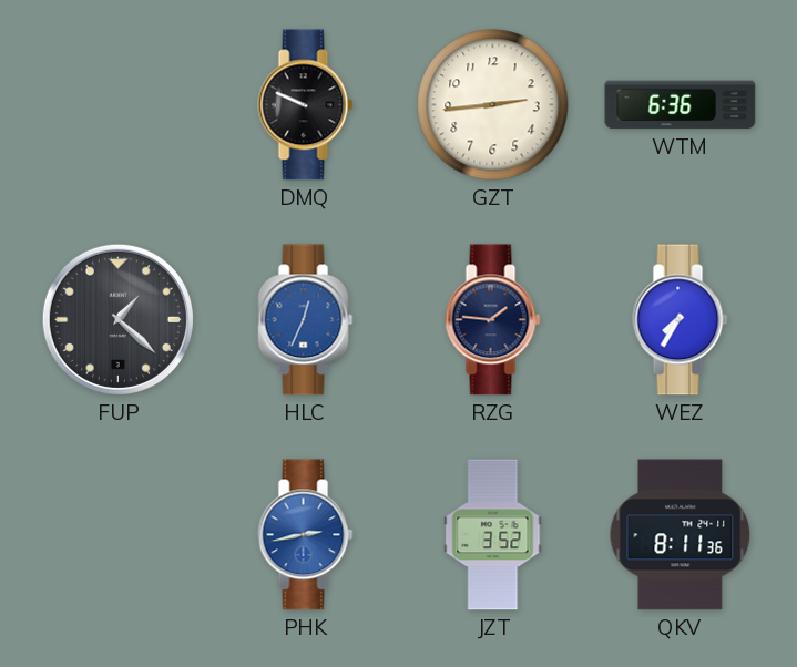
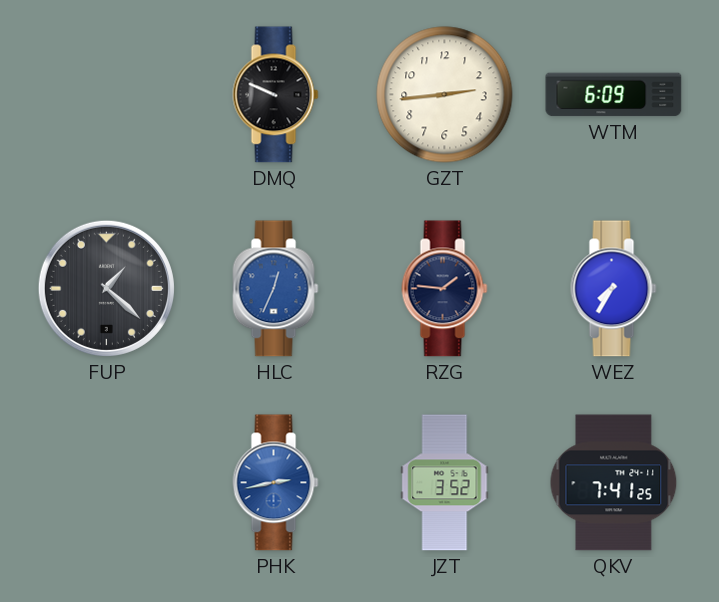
WTM: 6:36 -> 6:09
QKV: 8:11 -> 7:41
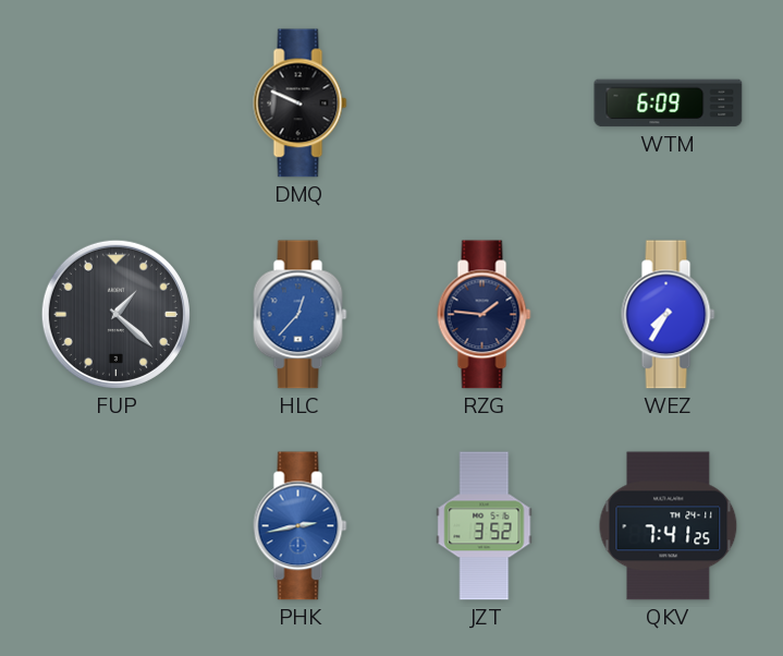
GZT: 2:44 -> none
HLC: 12:34 -> 12:37
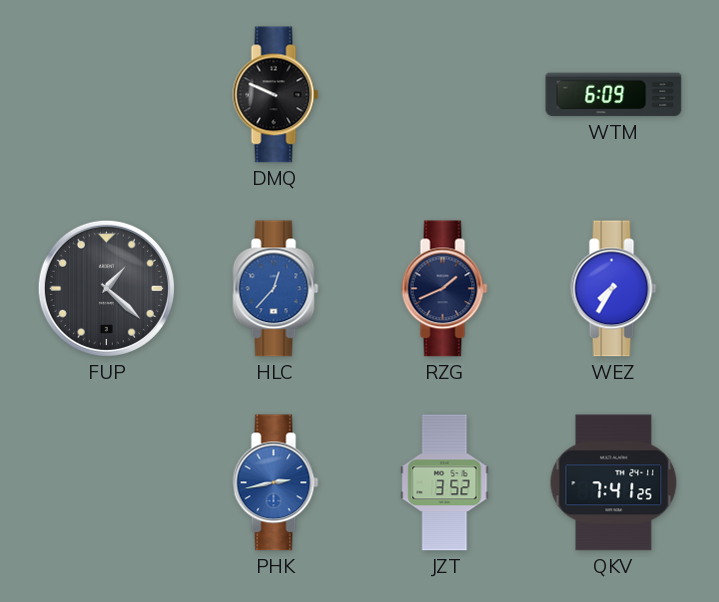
RZG: 1:46 -> 1:41
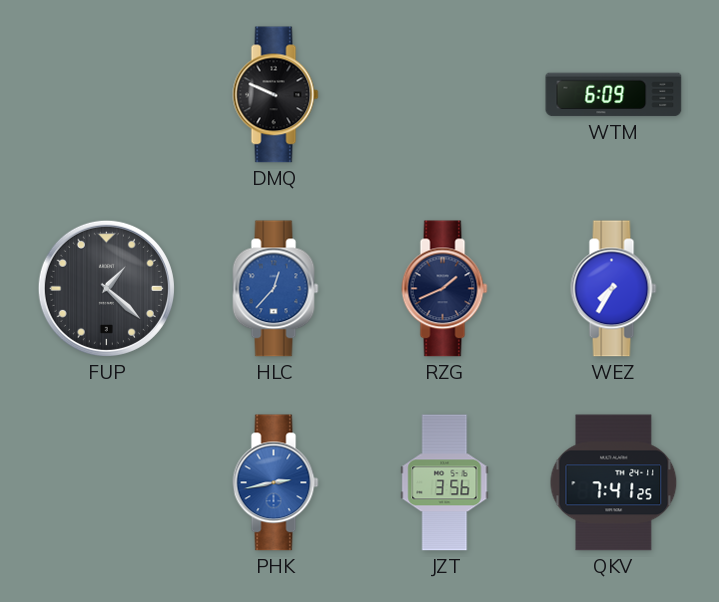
JZT: 3:52 -> 3:56
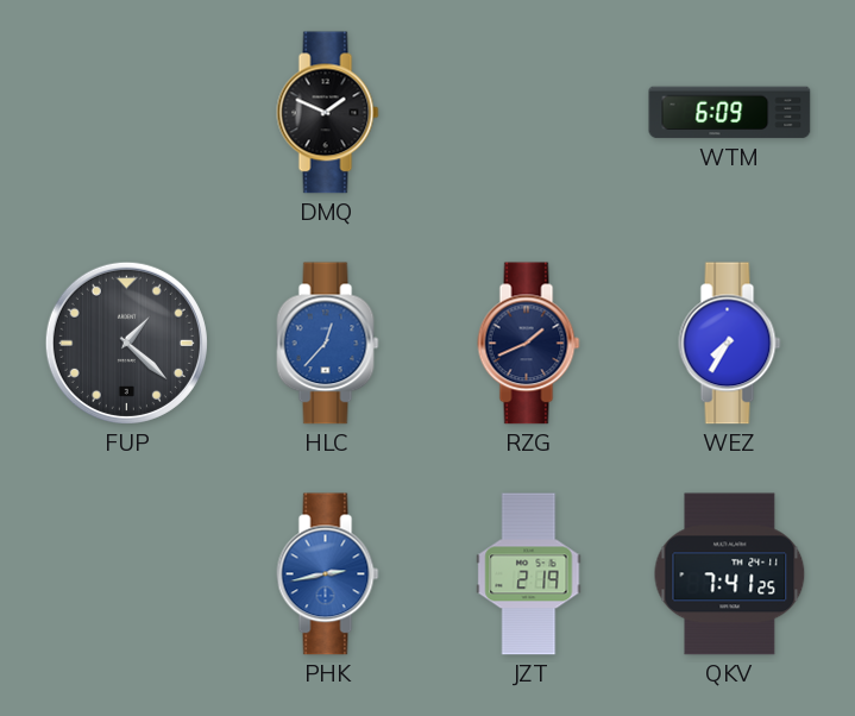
DMQ: 9:49 -> 1:49
JZT: 3:56 -> 2:19
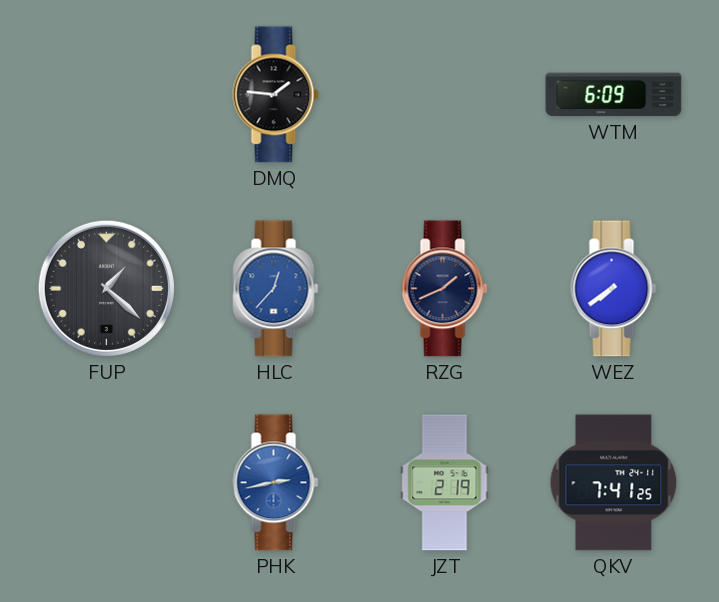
DMQ: 1:49 -> 1:46
WEZ: 7:35 -> 7:39
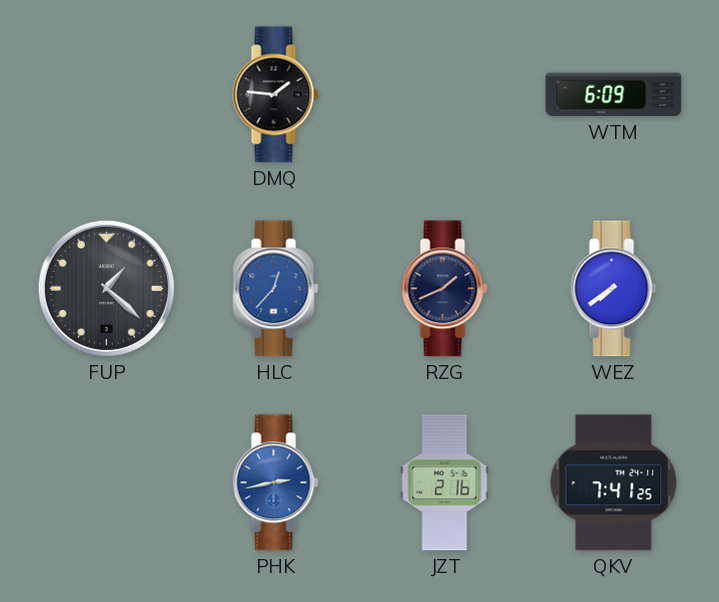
JZT: 2:19 -> 2:16
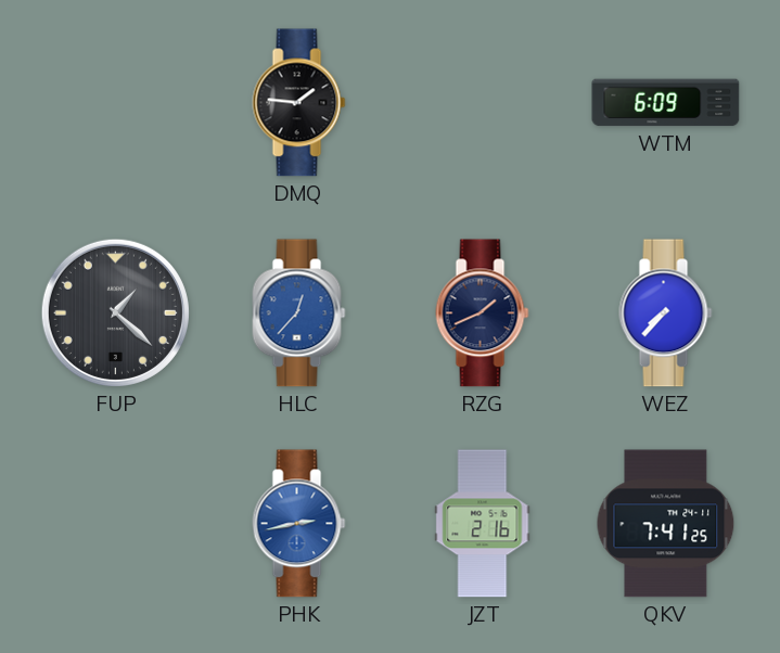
WEZ: 7:39 -> 7:37
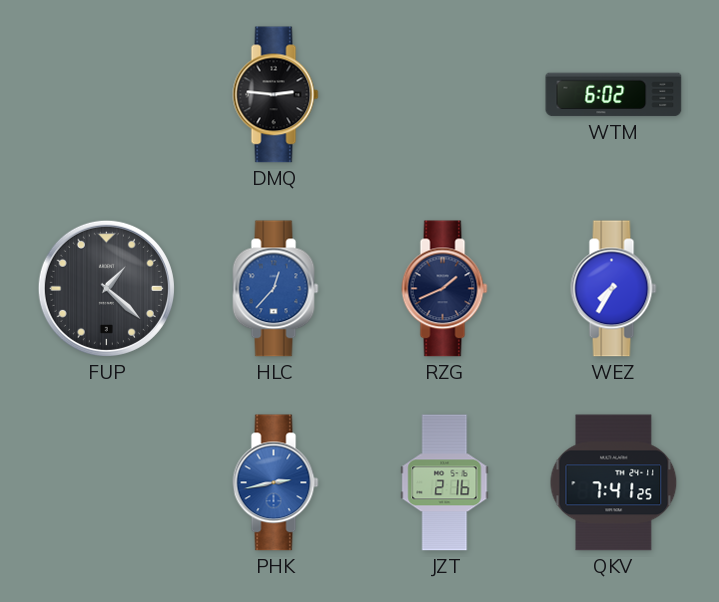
DMQ: 1:46 -> 2:46
WTM: 6:09 -> 6:02
WEZ: 7:37 -> 7:35
